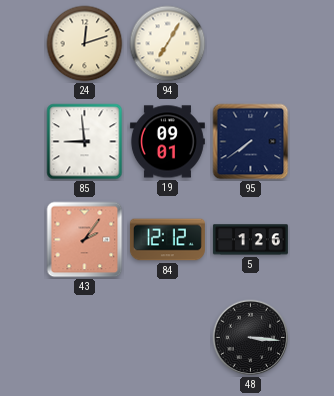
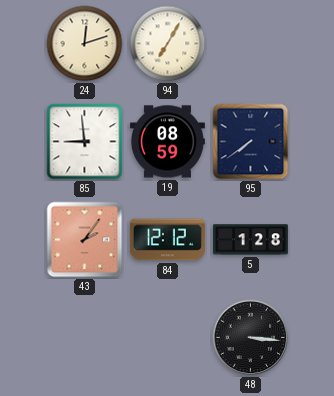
19: 09:01 -> 08:59
5: 1:26 -> 1:28
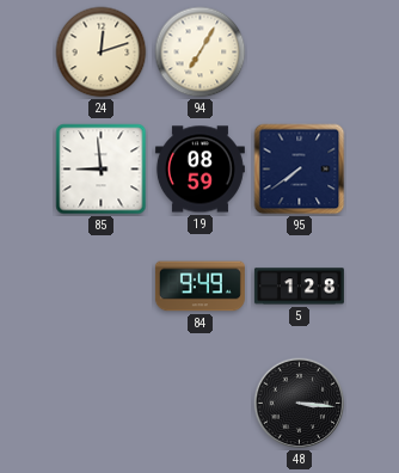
43: 2:06 -> none
84: 12:12 -> 9:49
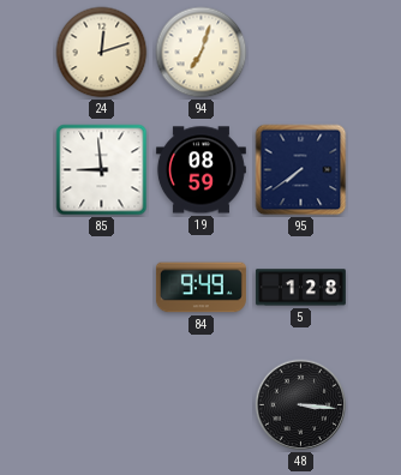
94: 7:05 -> 7:03
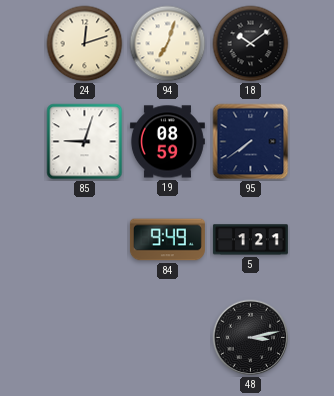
18: none -> 10:09
85: 8:59 -> 9:03
5: 1:28 -> 1:21
48: 3:16 -> 3:13
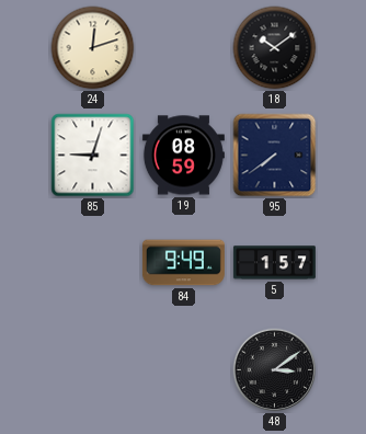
94: 7:03 -> none
5: 1:21 -> 1:57
48: 3:13 -> 3:09
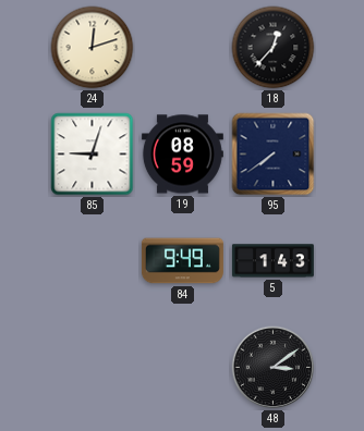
18: 10:09 -> 12:37
5: 1:57 -> 1:43
